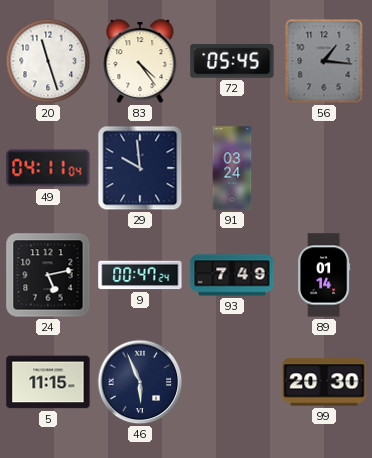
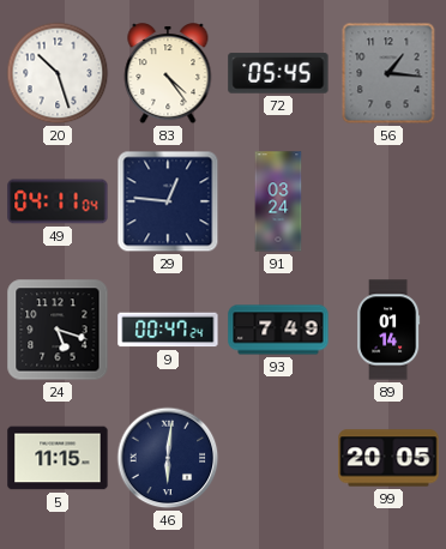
20: 11:27 -> 10:27
29: 9:59 -> 12:46
24: 5:13 -> 5:18
46: 5:56 -> 6:01
99: 20:30 -> 20:05
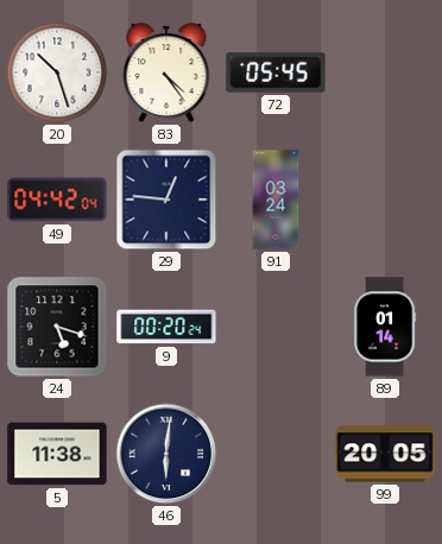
56: 1:16 -> none
49: 04:11 -> 04:42
9: 00:47 -> 00:20
93: 7:49 -> none
5: 11:15 -> 11:38
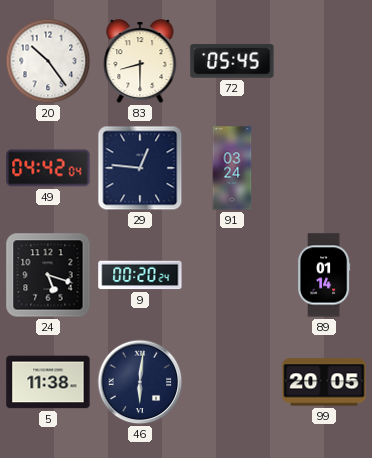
20: 10:27 -> 10:24
83: 4:24 -> 8:30
